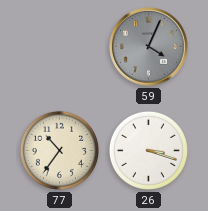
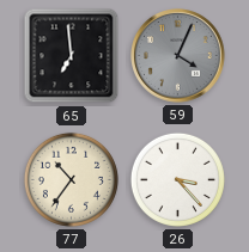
65: none -> 6:59
26: 3:18 -> 3:23
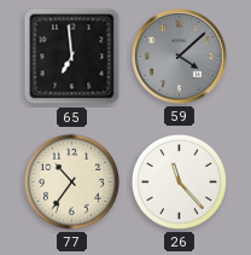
59: 4:04 -> 4:08
26: 3:23 -> 11:23
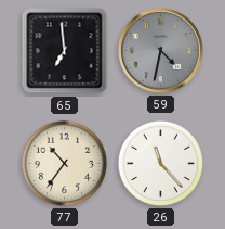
59: 4:08 -> 4:32
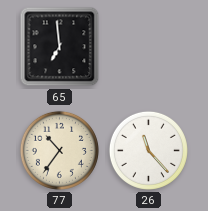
59: 4:32 -> none
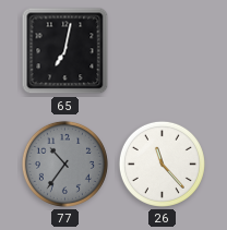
65: 6:59 -> 7:02
77 dial: cream -> grey
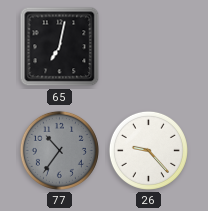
26: 11:23 -> 9:23
